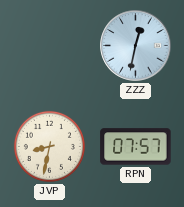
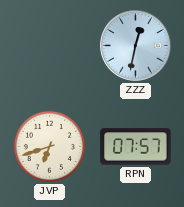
JVP: 8:32 -> 6:42
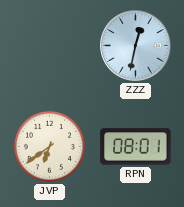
JVP: 6:42 -> 6:39
RPN: 07:57 -> 08:01
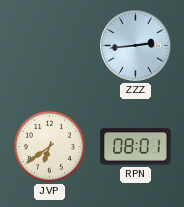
ZZZ: 12:32 -> 2:44
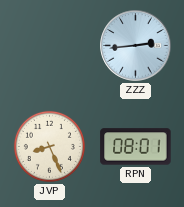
JVP: 6:39 -> 8:26
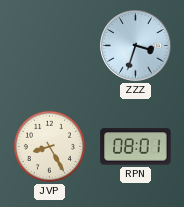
ZZZ: 2:44 -> 3:33
JVP: 8:26 -> 8:25
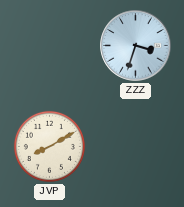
JVP: 8:25 -> 8:10
RPN: 08:01 -> none
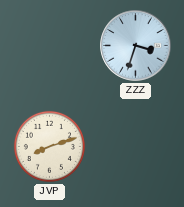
JVP: 8:10 -> 8:12
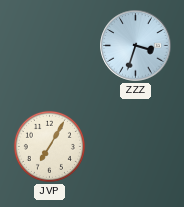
JVP: 8:12 -> 7:05
